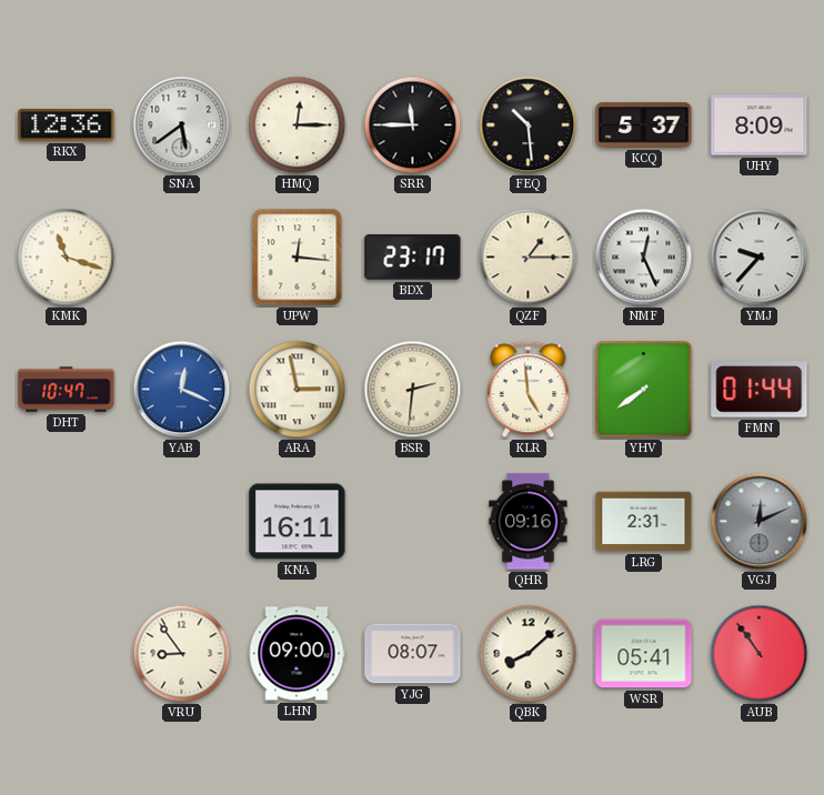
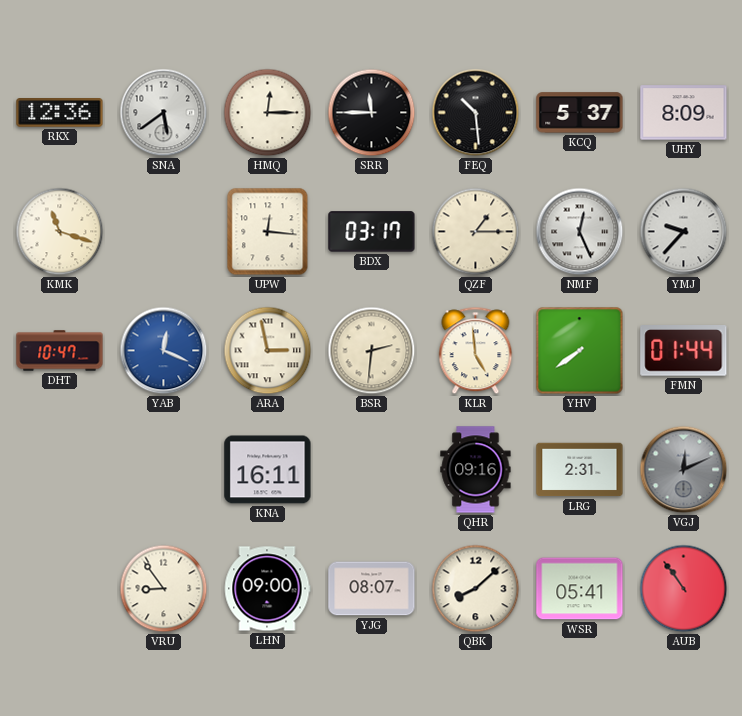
BDX: 23:17 -> 03:17
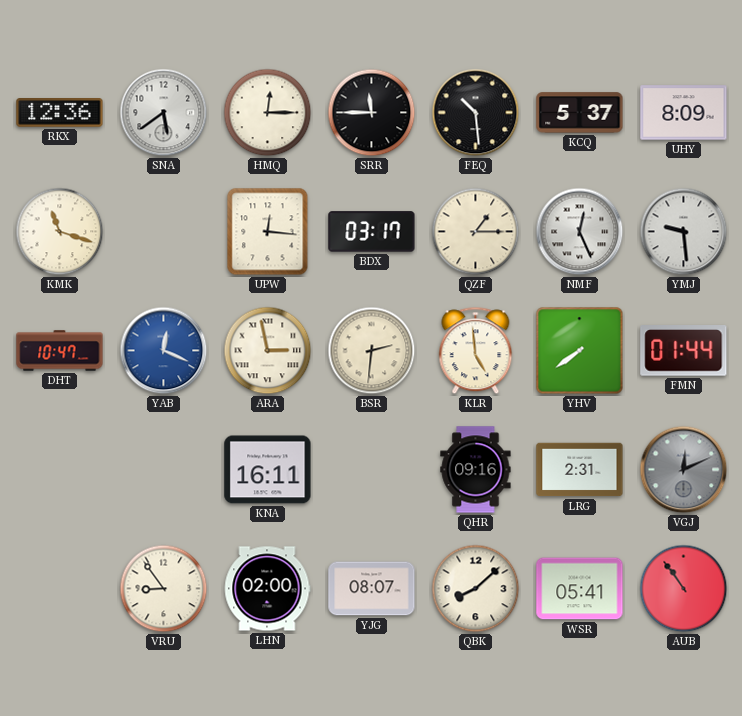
YMJ: 9:37 -> 9:29
LHN: 09:00 -> 02:00
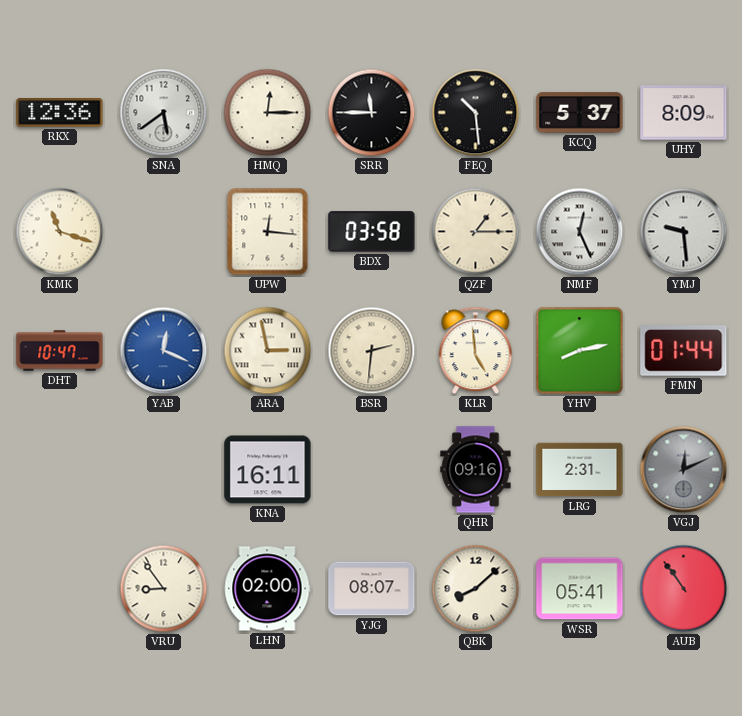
BDX: 03:17 -> 03:58
YHV: 7:39 -> 8:13
